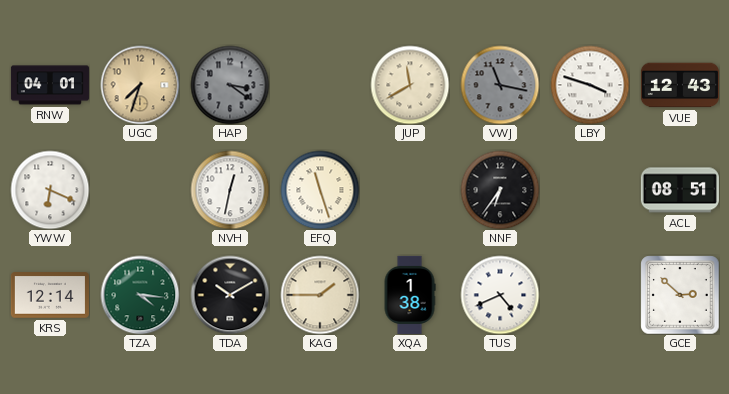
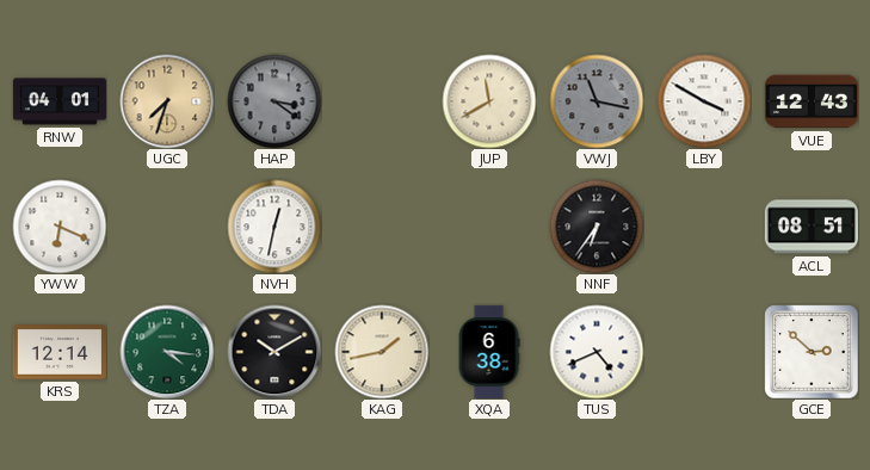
LBY: 3:48 -> 3:50
EFQ: 11:27 -> none
KAG: 1:45 -> 1:43
XQA: 1:38 -> 6:38
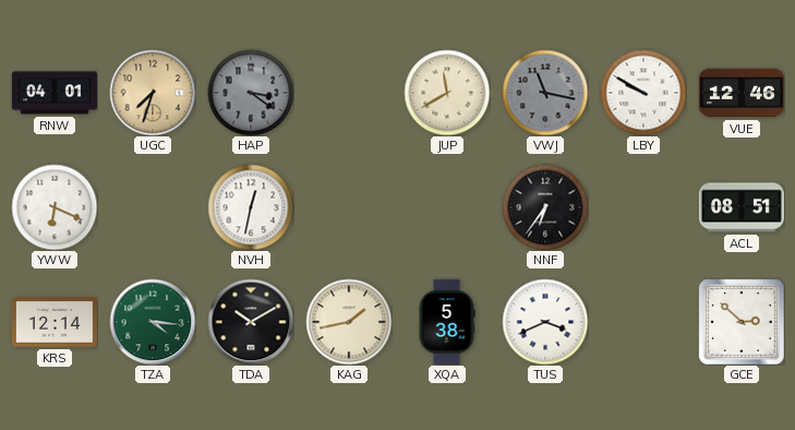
LBY: 3:50 -> 9:50
VUE: 12:43 -> 12:46
XQA: 6:38 -> 5:38
TUS: 4:41 -> 3:41
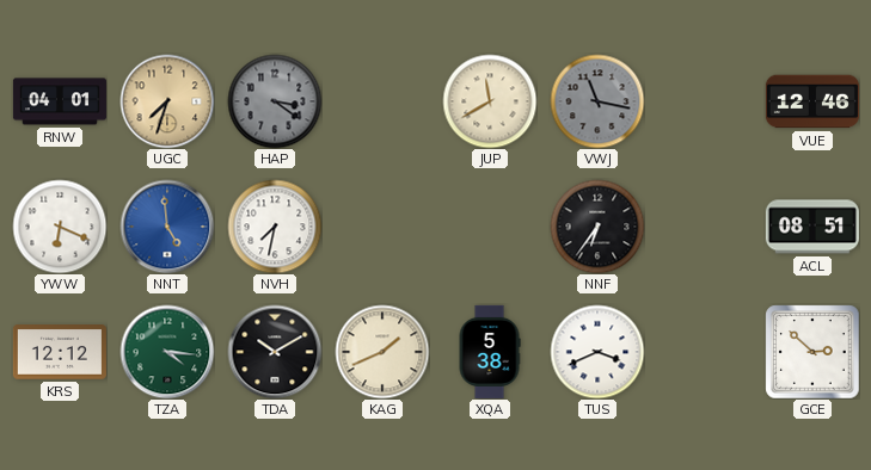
LBY: 9:50 -> none
NNT: none -> 4:59
NVH: 12:32 -> 7:32
KRS: 12:14 -> 12:12
KAG: 1:43 -> 1:41
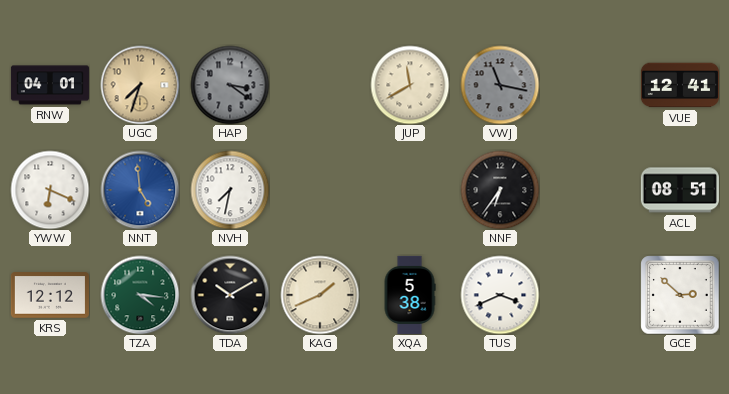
VUE: 12:46 -> 12:41
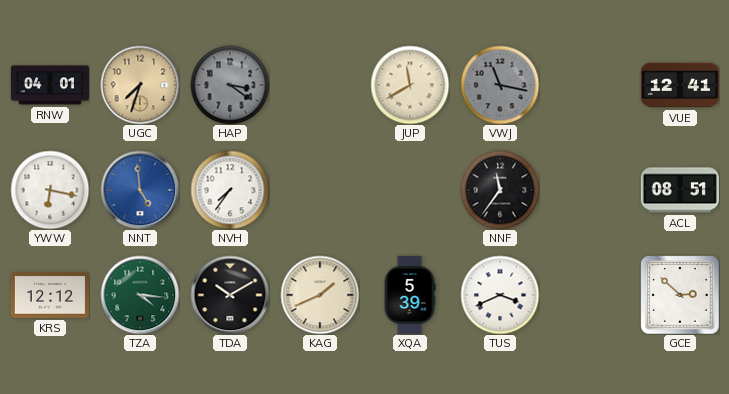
YWW: 6:19 -> 6:17
NVH: 7:32 -> 7:36
NNF: 6:36 -> 11:36
XQA: 5:38 -> 5:39
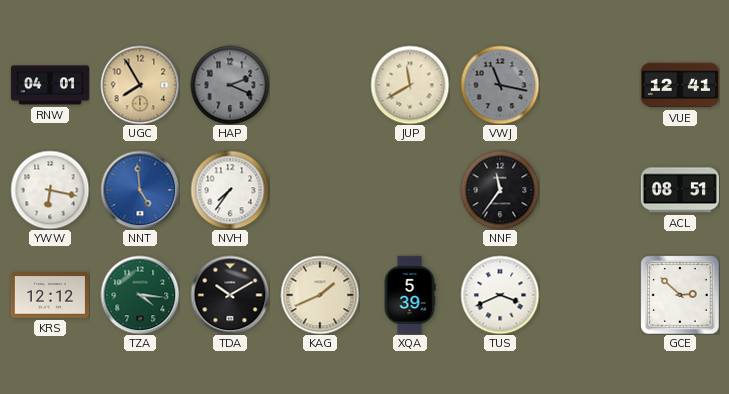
UGC: 7:33 -> 7:55
HAP: 3:21 -> 2:19
